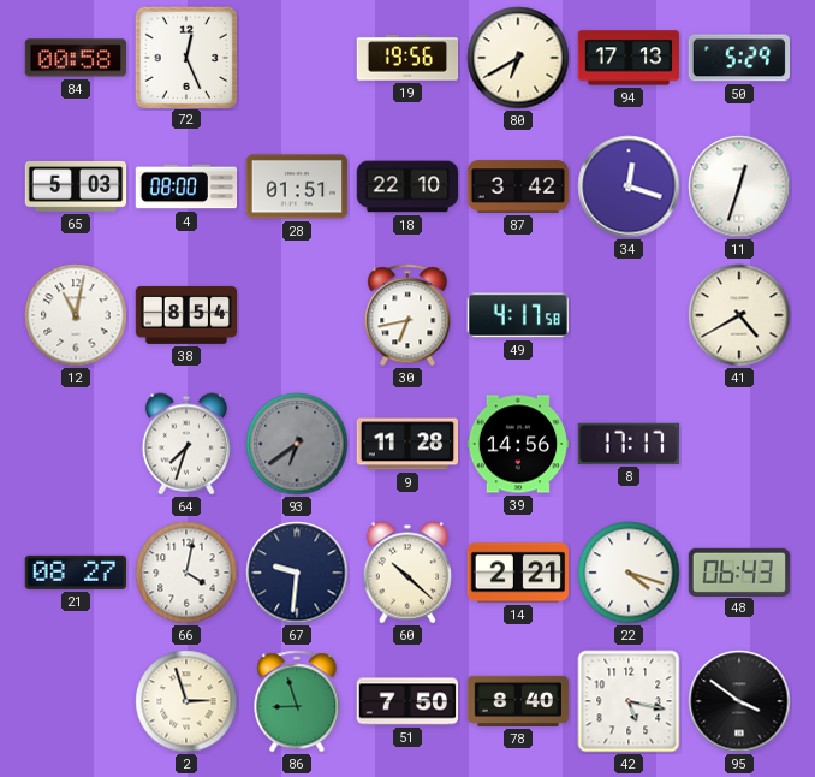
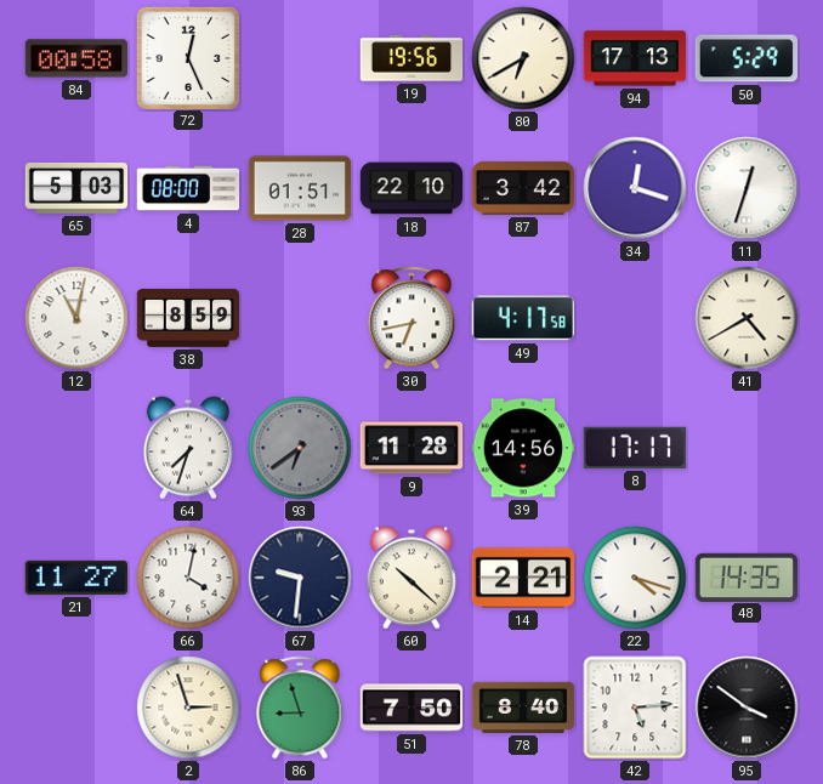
38: 8:54 -> 8:59
21: 08:27 -> 11:27
48: 06:43 -> 14:35
42: 5:17 -> 5:14
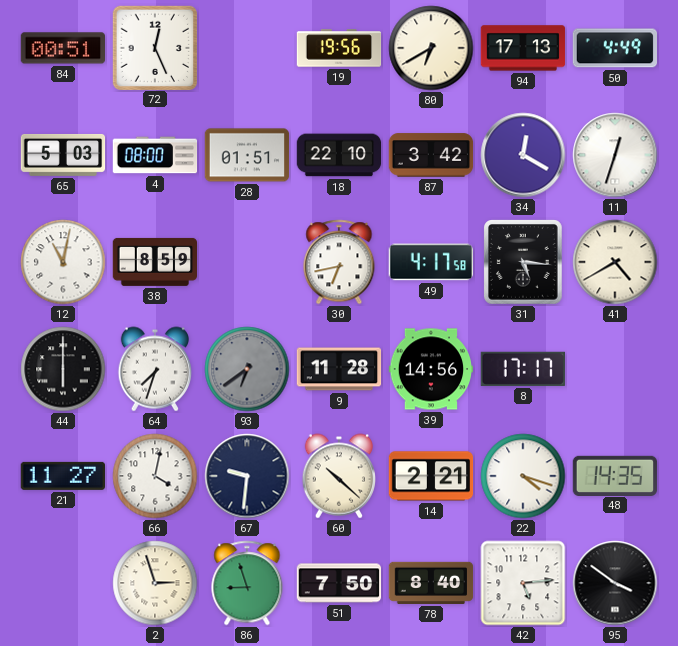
84: 00:58 -> 00:51
50: 5:29 -> 4:49
34: 12:18 -> 12:20
31: none -> 5:16
44: none -> 6:00
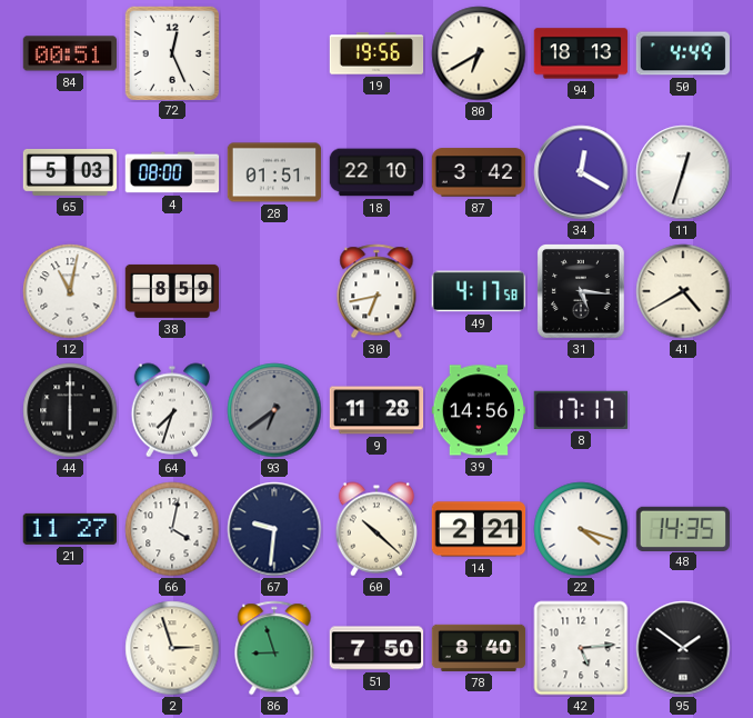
94: 17:13 -> 18:13
95: 3:51 -> 1:51
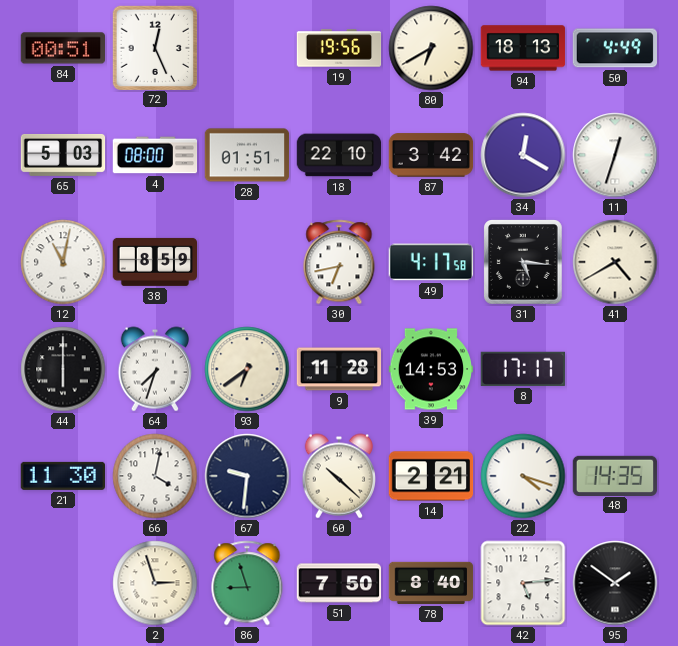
93 dial: grey -> cream
39: 14:56 -> 14:53
21: 11:27 -> 11:30
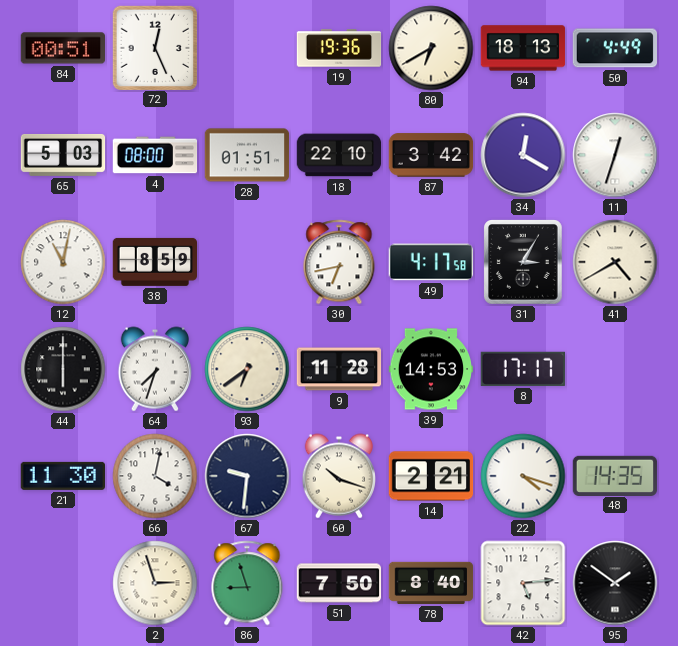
19: 19:56 -> 19:36
31: 5:16 -> 3:05
60: 10:22 -> 10:18
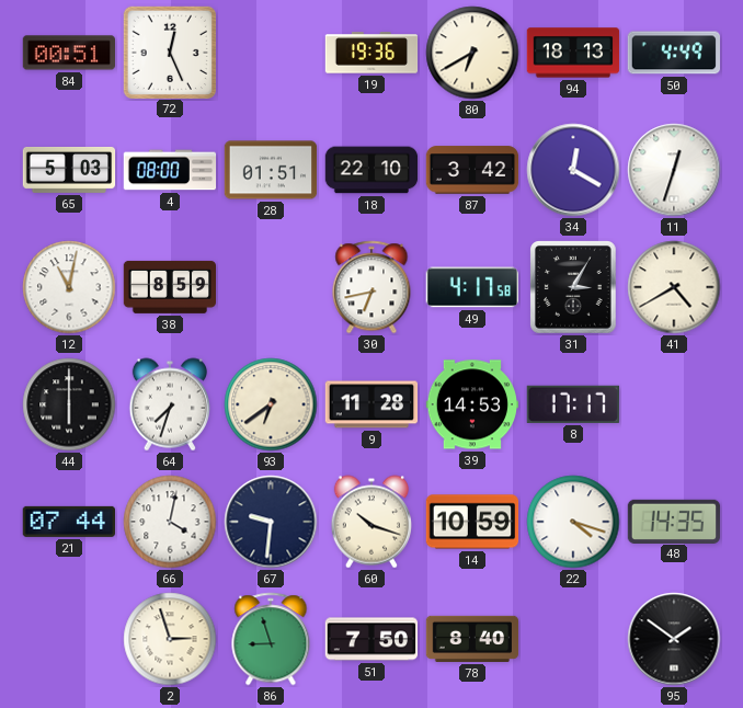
21: 11:30 -> 07:44
14: 2:21 -> 10:59
42: 5:14 -> none
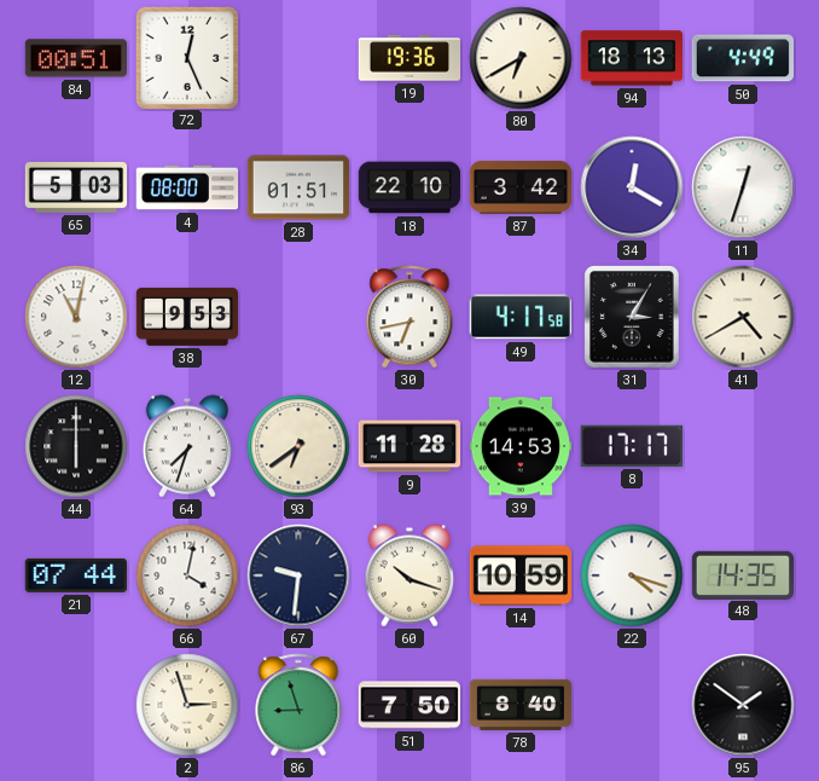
38: 8:59 -> 9:53
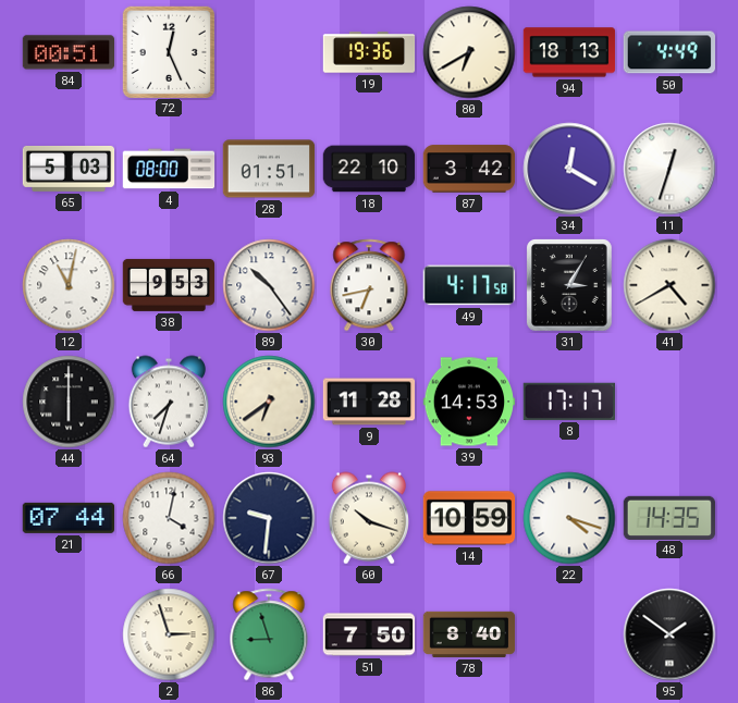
89: none -> 10:24
